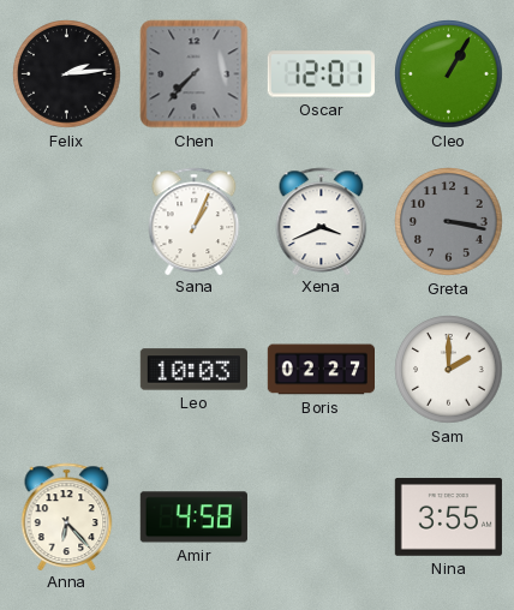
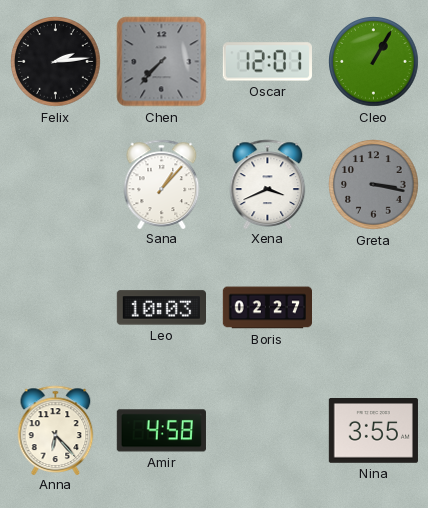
Sana: 1:04 -> 1:07
Sam: 2:00 -> none
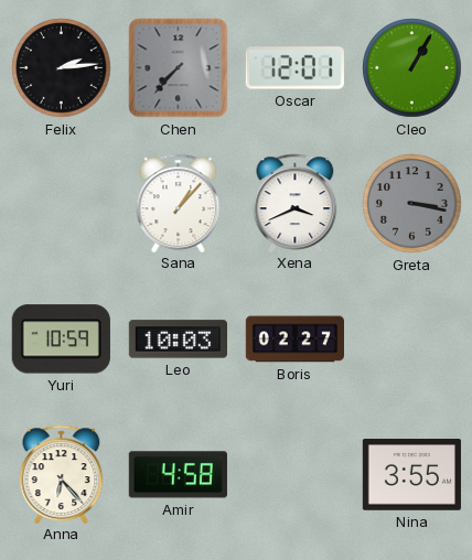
Yuri: none -> 10:59
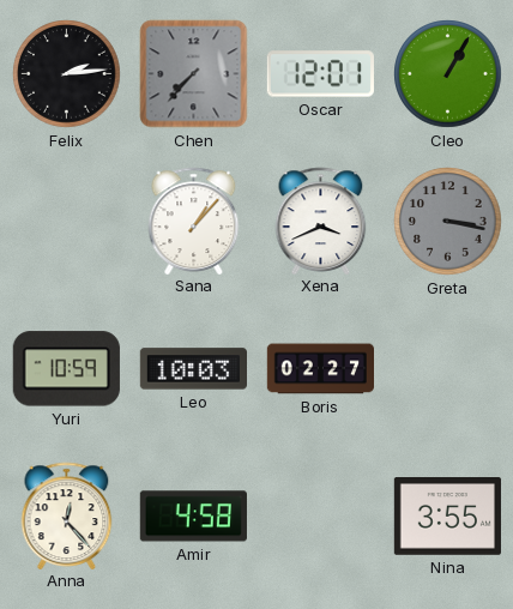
Anna: 6:23 -> 12:23
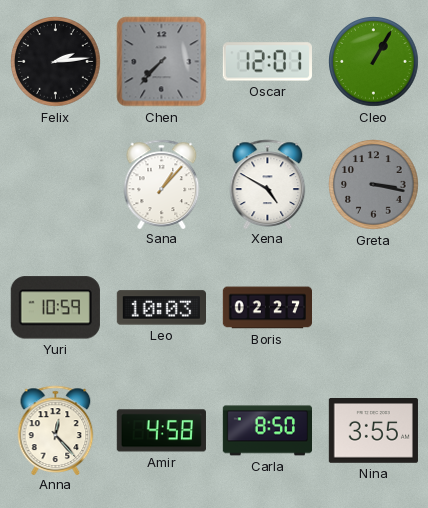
Xena: 3:41 -> 4:50
Carla: none -> 8:50
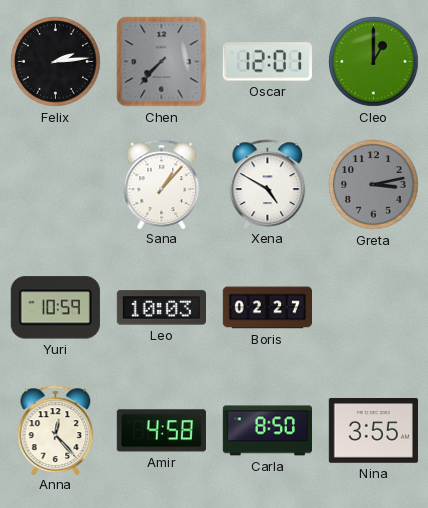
Cleo: 1:05 -> 1:00
Greta: 3:17 -> 3:13
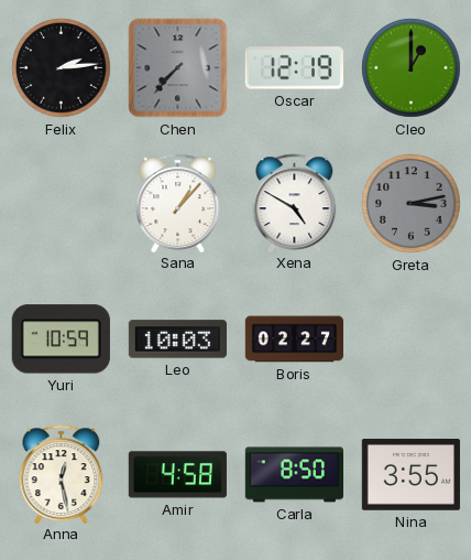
Oscar: 12:01 -> 12:19
Anna: 12:23 -> 12:28
